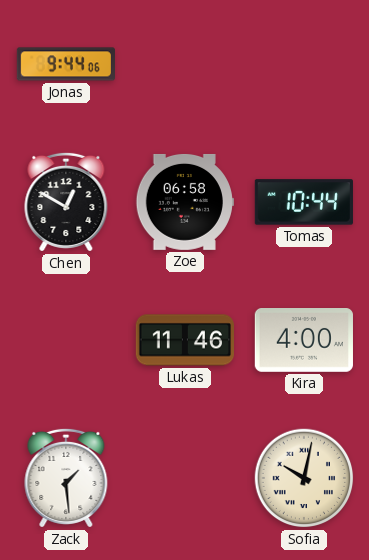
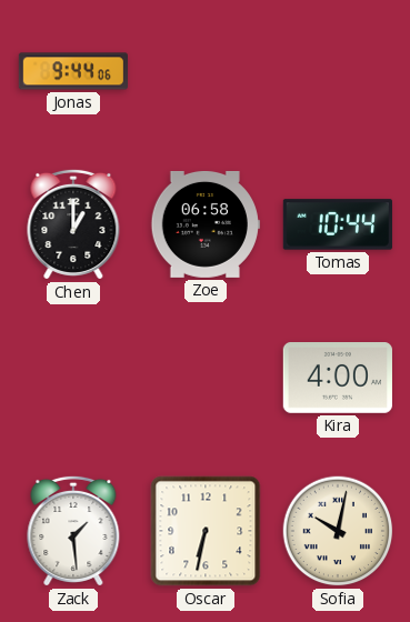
Chen: 12:50 -> 1:00
Lukas: 11:46 -> none
Oscar: none -> 6:32
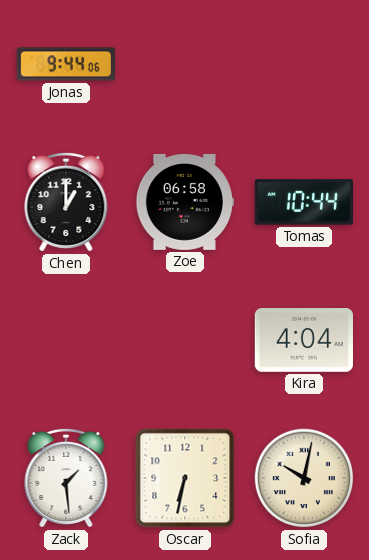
Kira: 4:00 -> 4:04
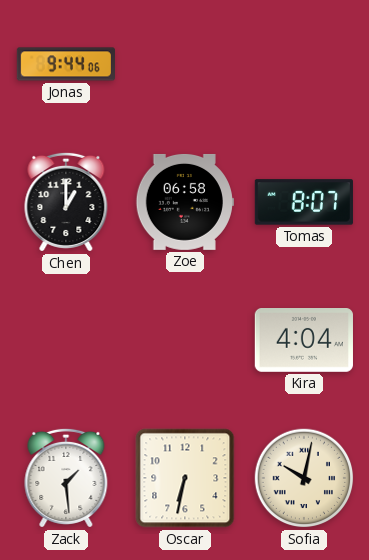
Tomas: 10:44 -> 8:07
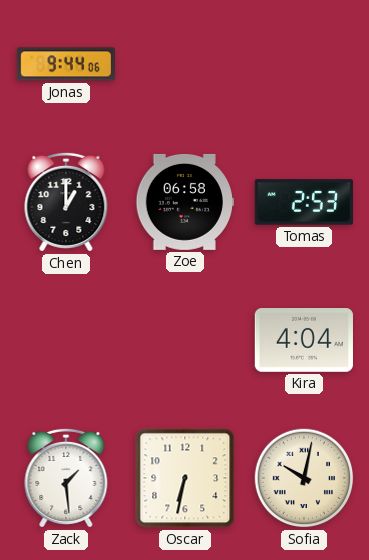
Tomas: 8:07 -> 2:53
